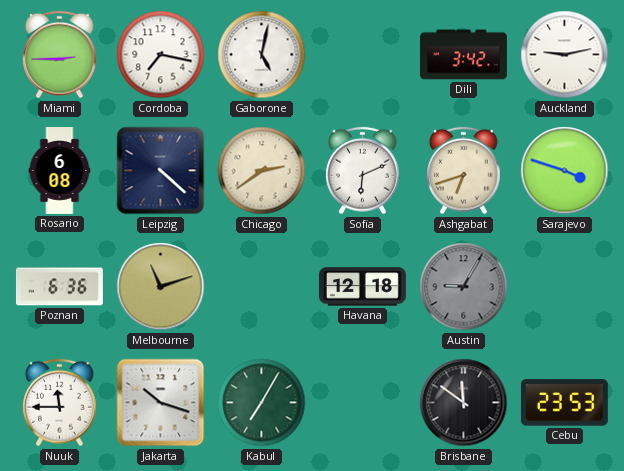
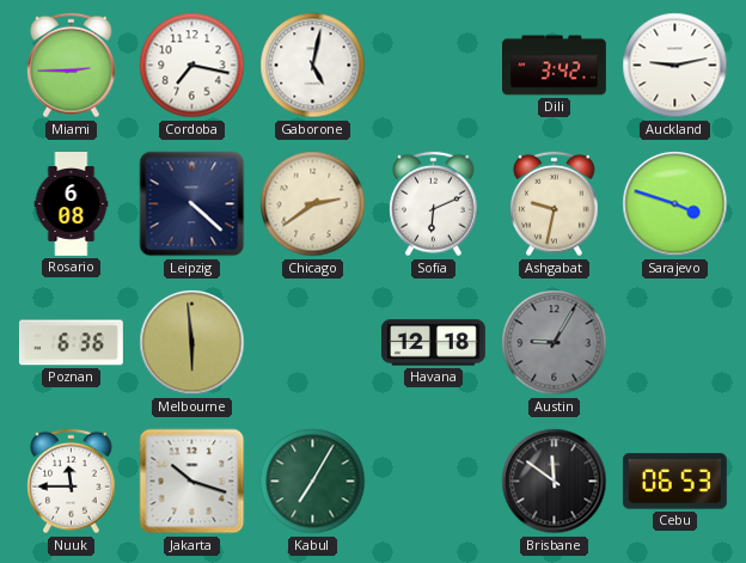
Ashgabat: 6:42 -> 9:32
Melbourne: 11:12 -> 5:59
Cebu: 23:53 -> 06:53
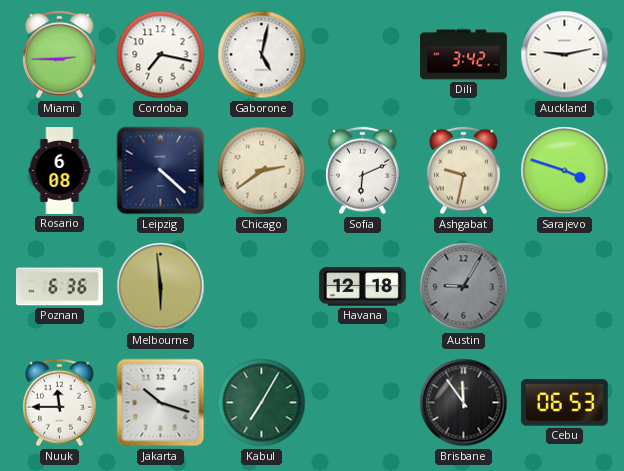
Brisbane: 11:51 -> 11:54
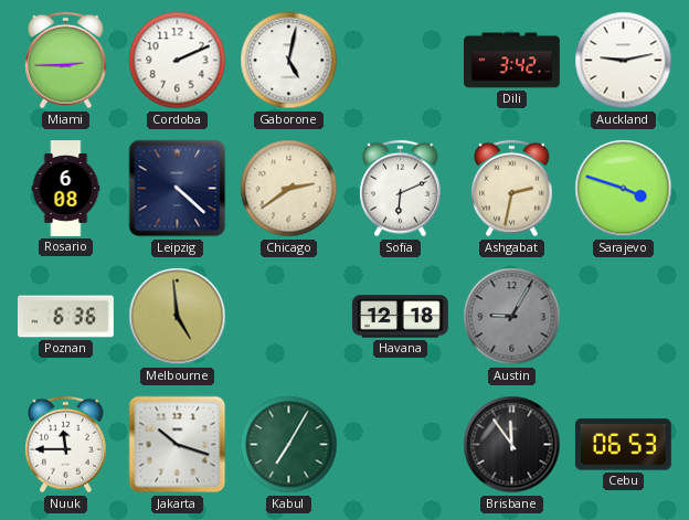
Cordoba: 7:17 -> 2:11
Ashgabat: 9:32 -> 2:32
Melbourne: 5:59 -> 4:59
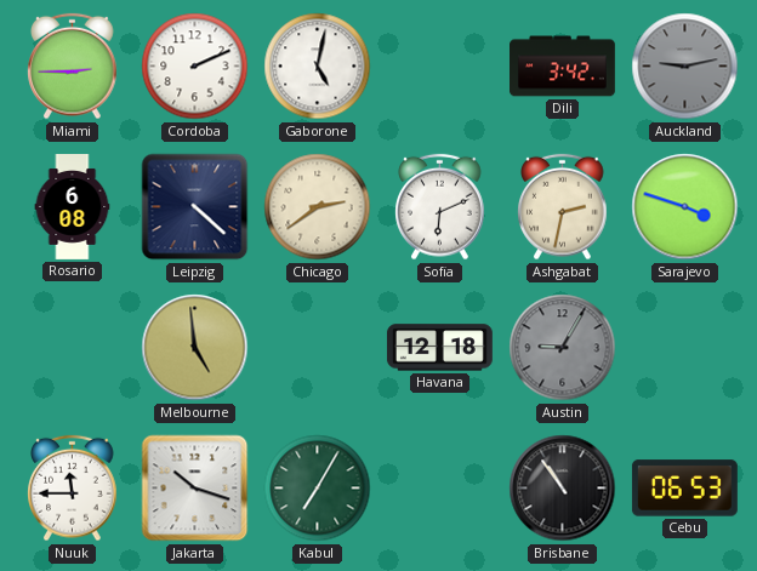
Auckland dial: white -> grey
Poznan: 6:36 -> none
Brisbane: 11:54 -> 10:54
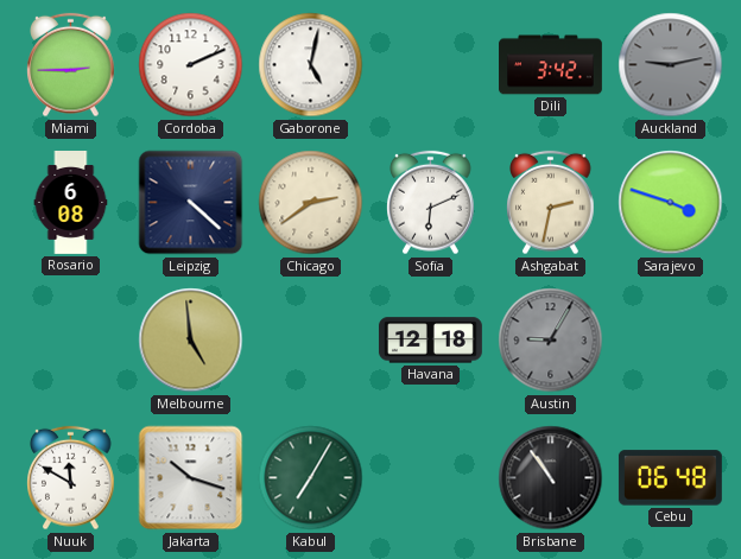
Nuuk: 11:45 -> 11:50
Cebu: 06:53 -> 06:48
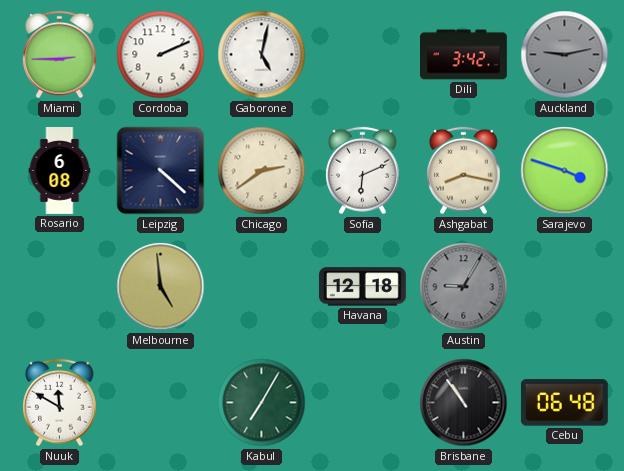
Ashgabat: 2:32 -> 8:17
Jakarta: 10:18 -> none
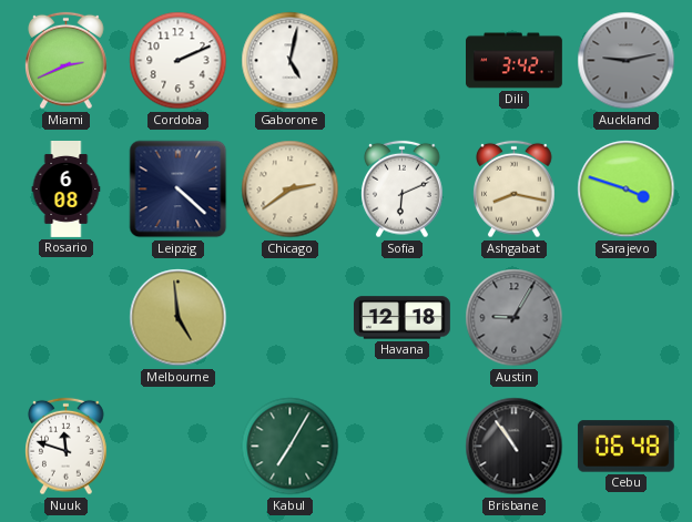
Miami: 2:45 -> 2:41
Nuuk: 11:50 -> 11:48
